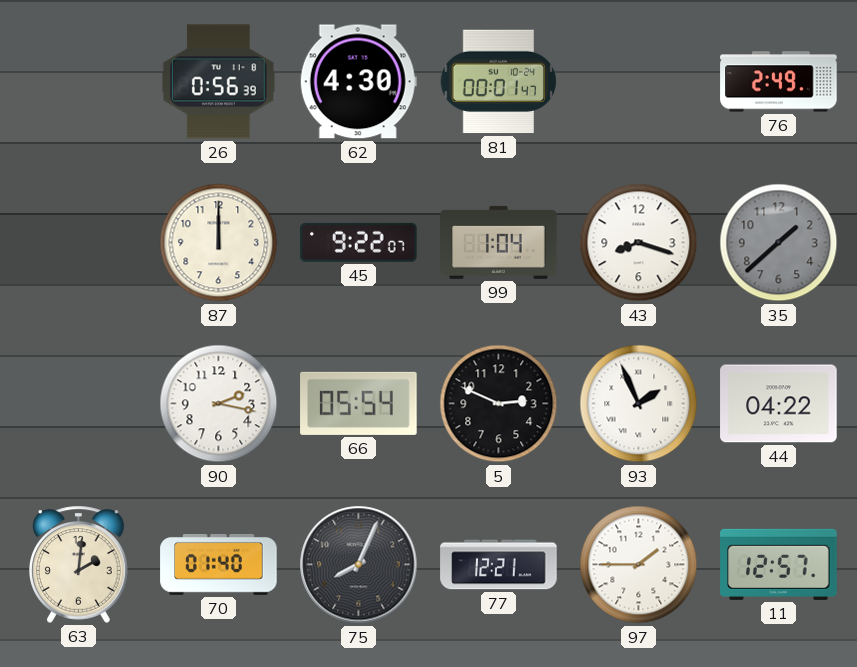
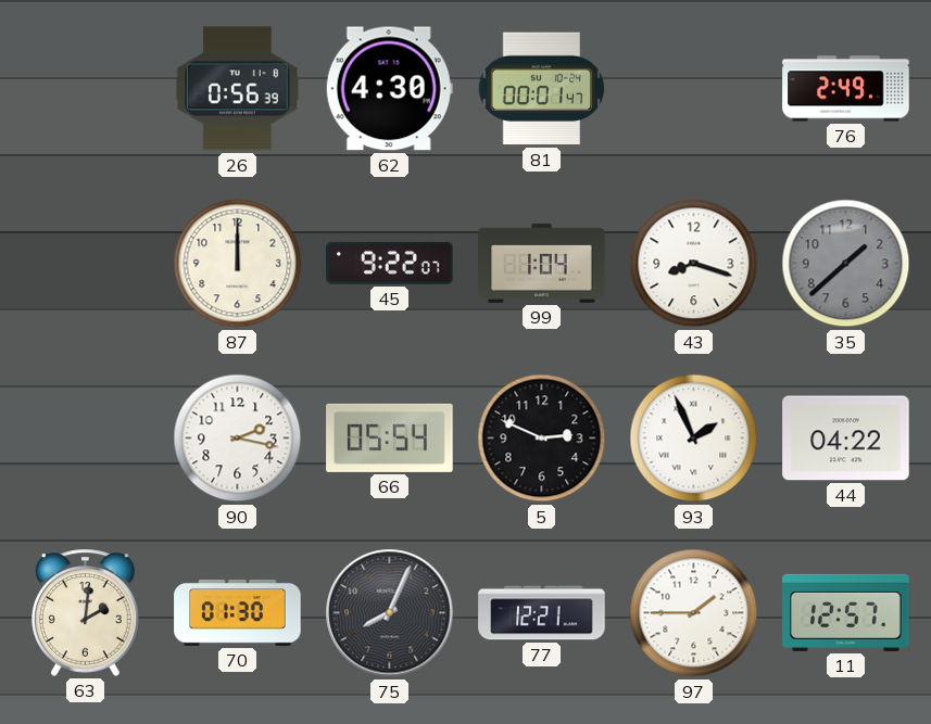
70: 01:40 -> 01:30
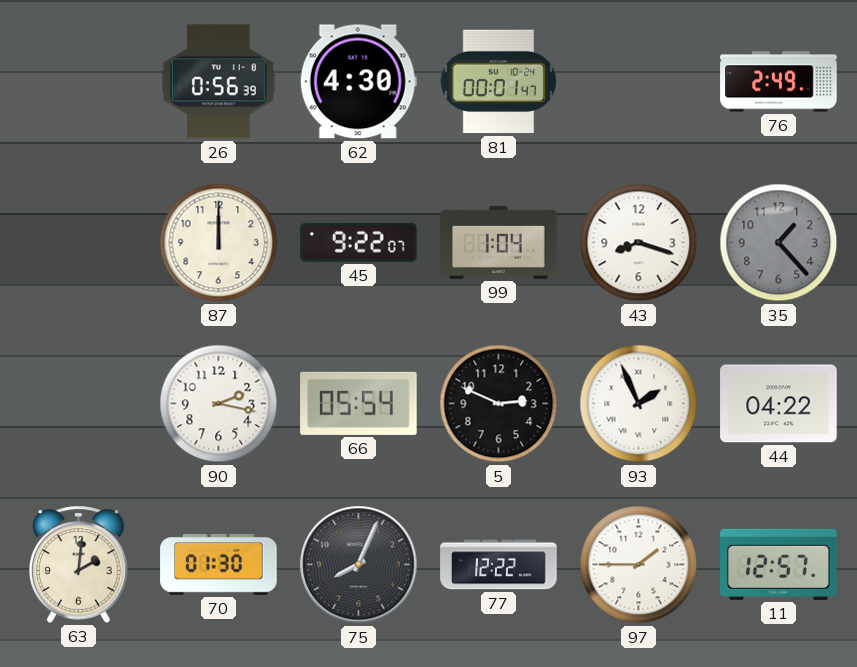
35: 1:38 -> 1:23
77: 12:21 -> 12:22
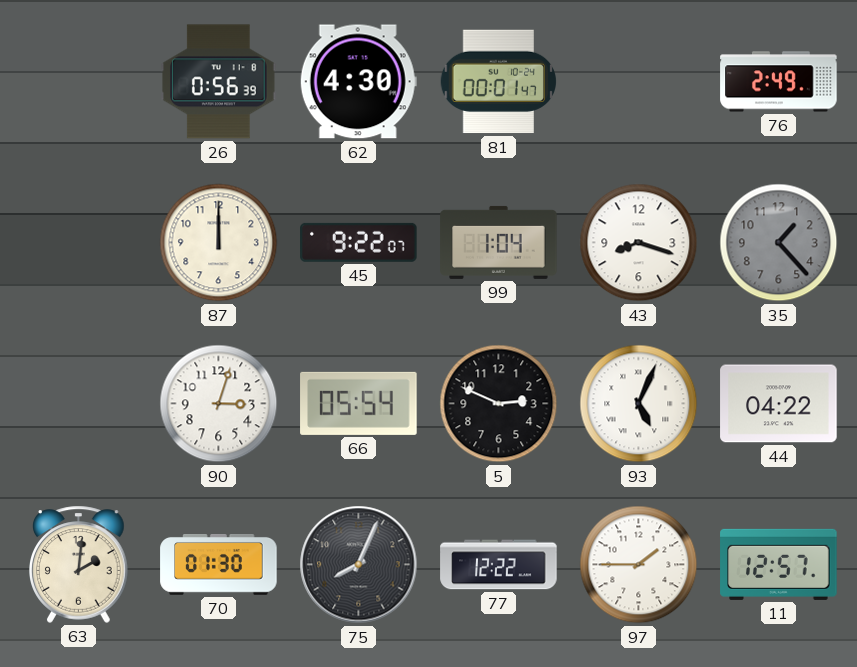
90: 2:17 -> 3:03
93: 1:56 -> 5:04
